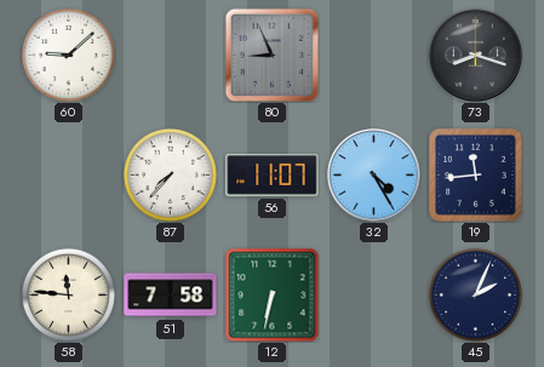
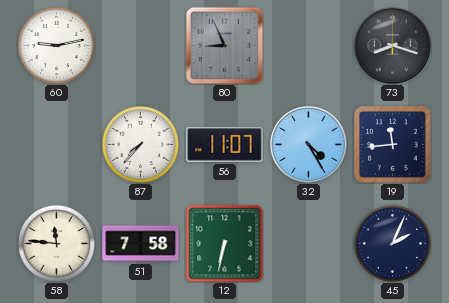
60: 9:08 -> 9:13
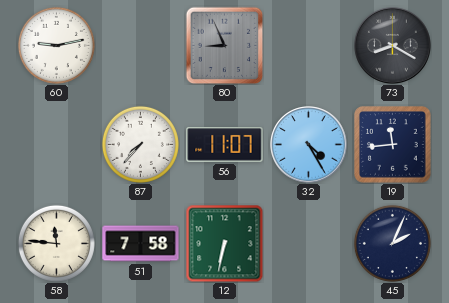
73: 8:18 -> 8:20
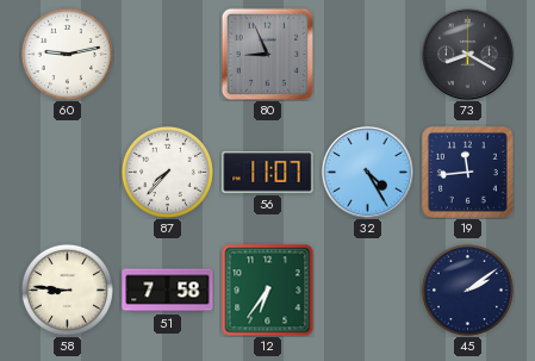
58: 11:46 -> 8:46
12: 6:32 -> 6:36
45: 2:04 -> 2:09
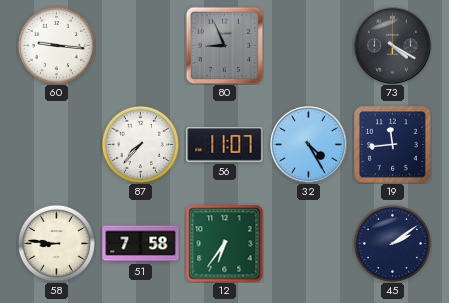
60: 9:13 -> 9:16
73: 8:20 -> 4:20
